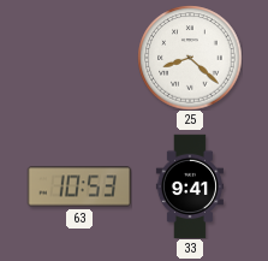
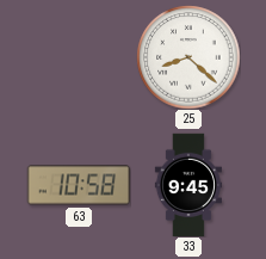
63: 10:53 -> 10:58
33: 9:41 -> 9:45
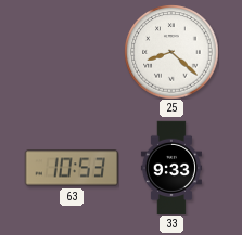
63: 10:58 -> 10:53
33: 9:45 -> 9:33
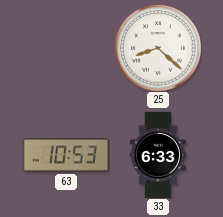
33: 9:33 -> 6:33
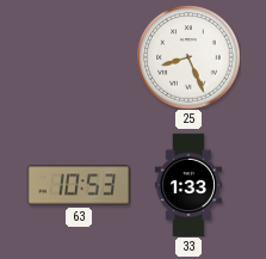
25: 8:22 -> 8:26
33: 6:33 -> 1:33
